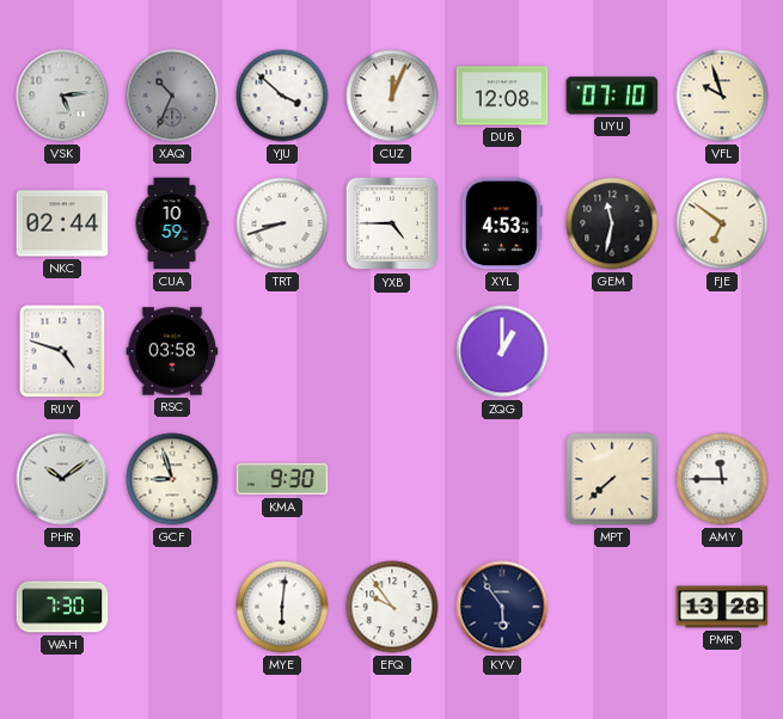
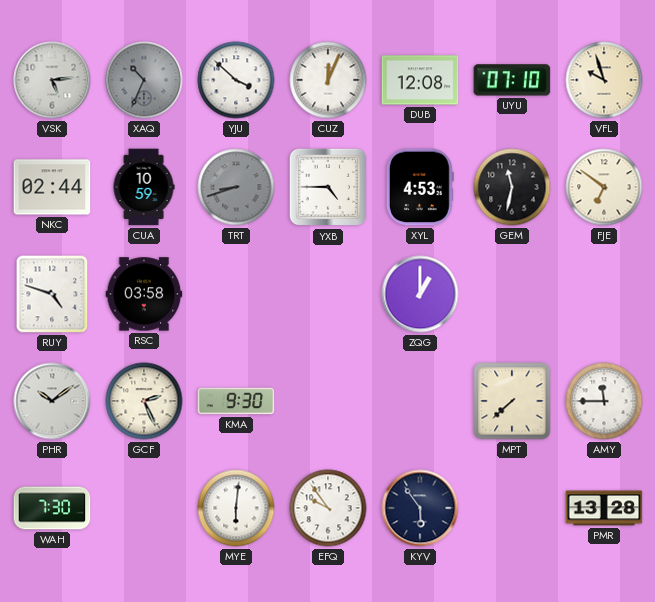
TRT dial: white -> grey
GCF: 8:57 -> 2:26
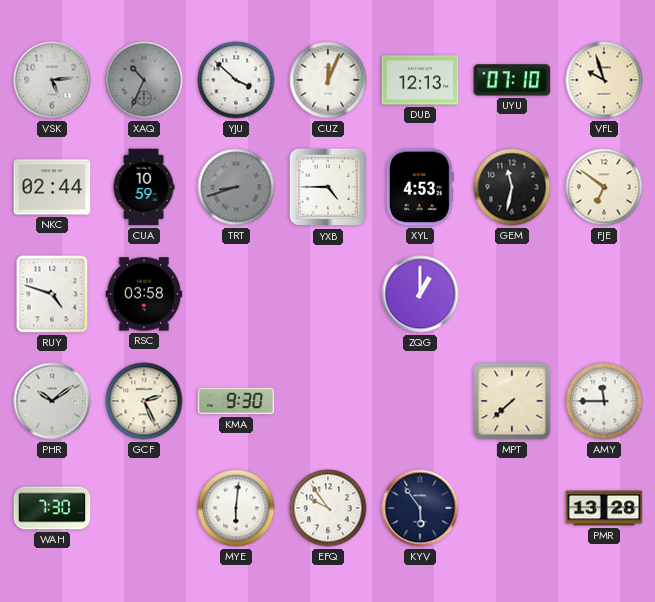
DUB: 12:08 -> 12:13
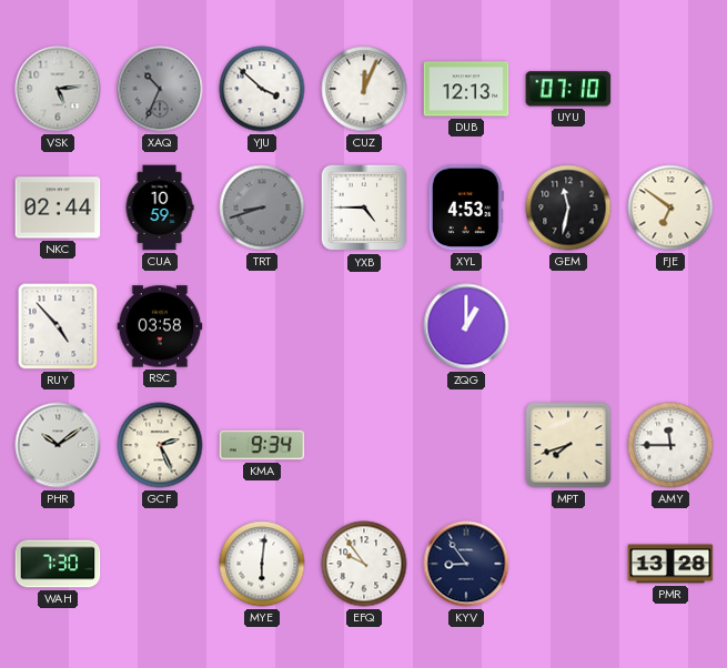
VFL: 9:57 -> none
RUY: 4:48 -> 4:53
KMA: 9:30 -> 9:34
MPT: 7:38 -> 7:42
KYV: 5:54 -> 8:54
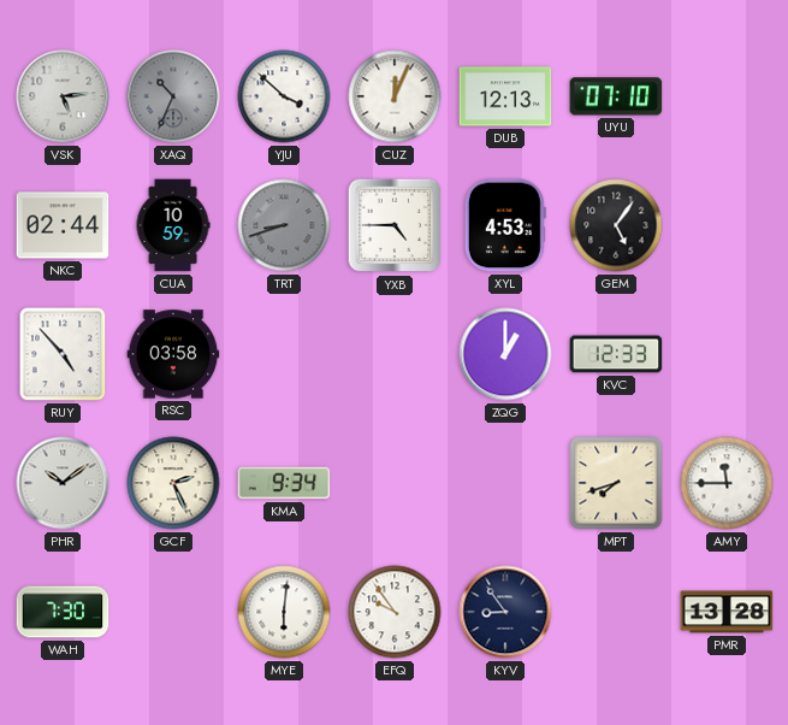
GEM: 11:32 -> 5:06
FJE: 6:51 -> none
KVC: none -> 12:33
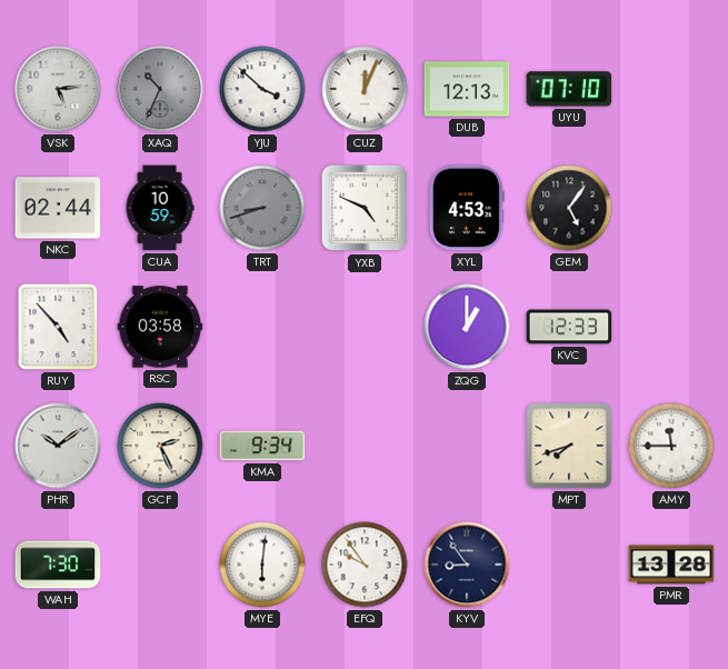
YXB: 4:45 -> 4:49
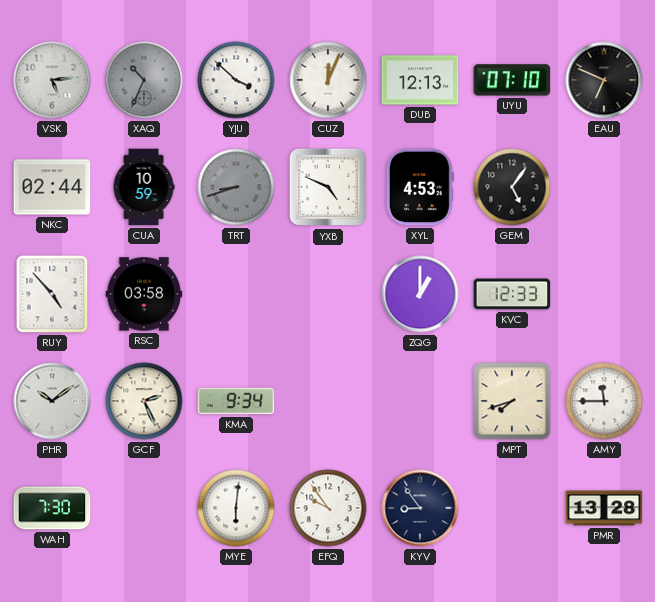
EAU: none -> 6:49
